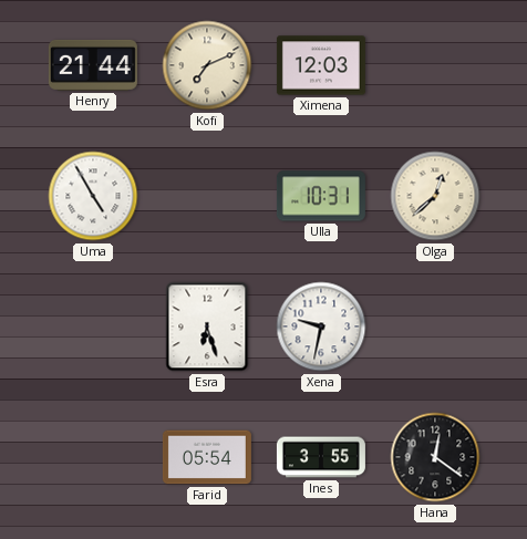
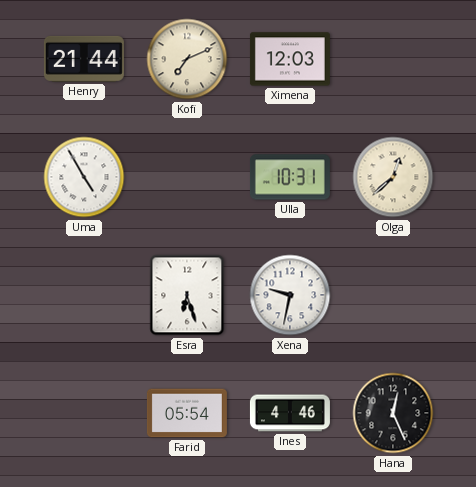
Ines: 3:55 -> 4:46
Hana: 12:21 -> 12:26
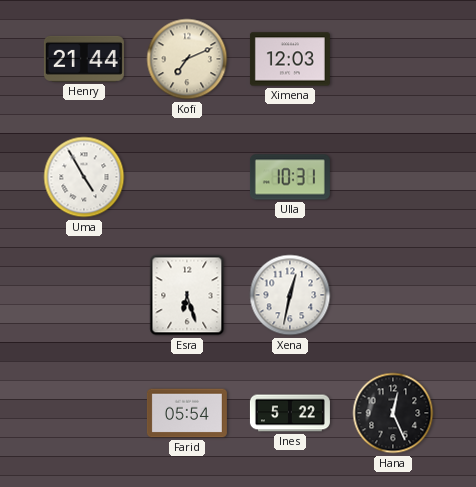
Olga: 12:38 -> none
Xena: 9:32 -> 12:32
Ines: 4:46 -> 5:22
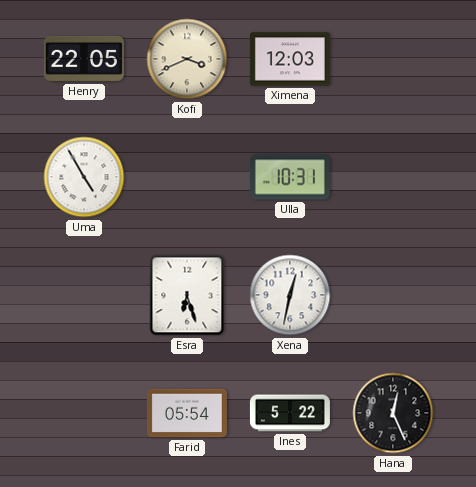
Henry: 21:44 -> 22:05
Kofi: 7:11 -> 3:41
